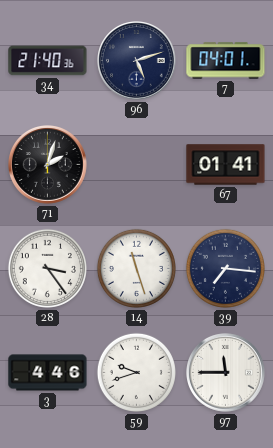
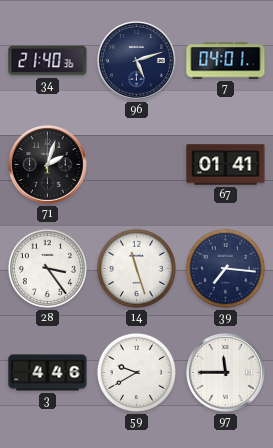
59: 9:42 -> 9:40
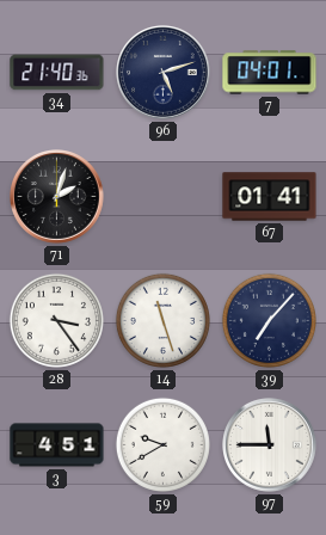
39: 7:16 -> 7:07
3: 4:46 -> 4:51
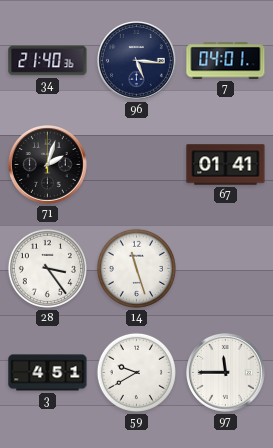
96: 5:12 -> 5:16
39: 7:07 -> none
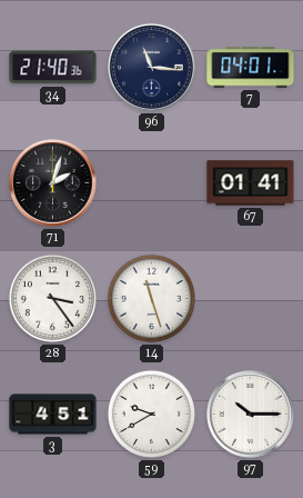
96: 5:16 -> 11:16
97: 11:45 -> 10:15
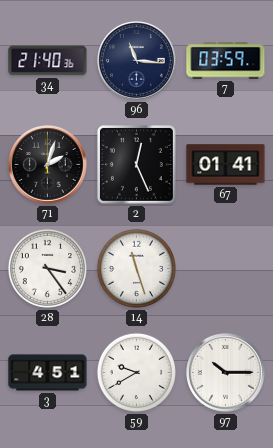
7: 04:01 -> 03:59
2: none -> 12:26
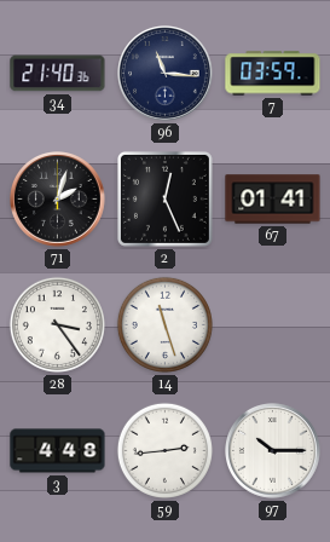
3: 4:51 -> 4:48
59: 9:40 -> 2:44
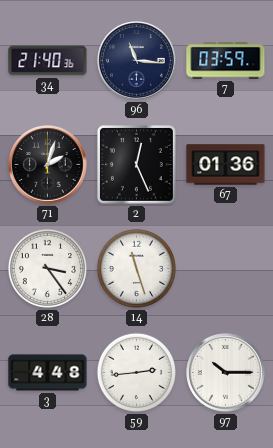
67: 01:41 -> 01:36
